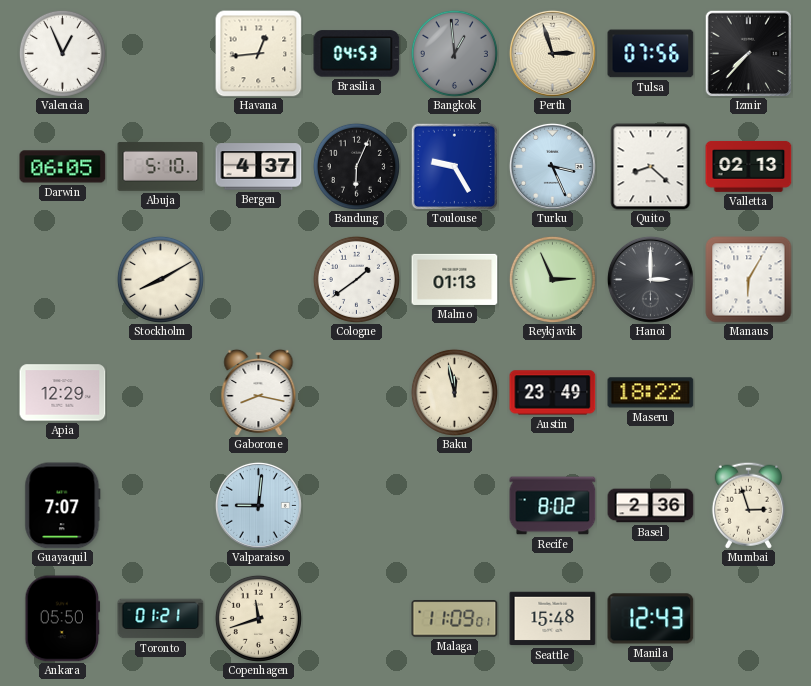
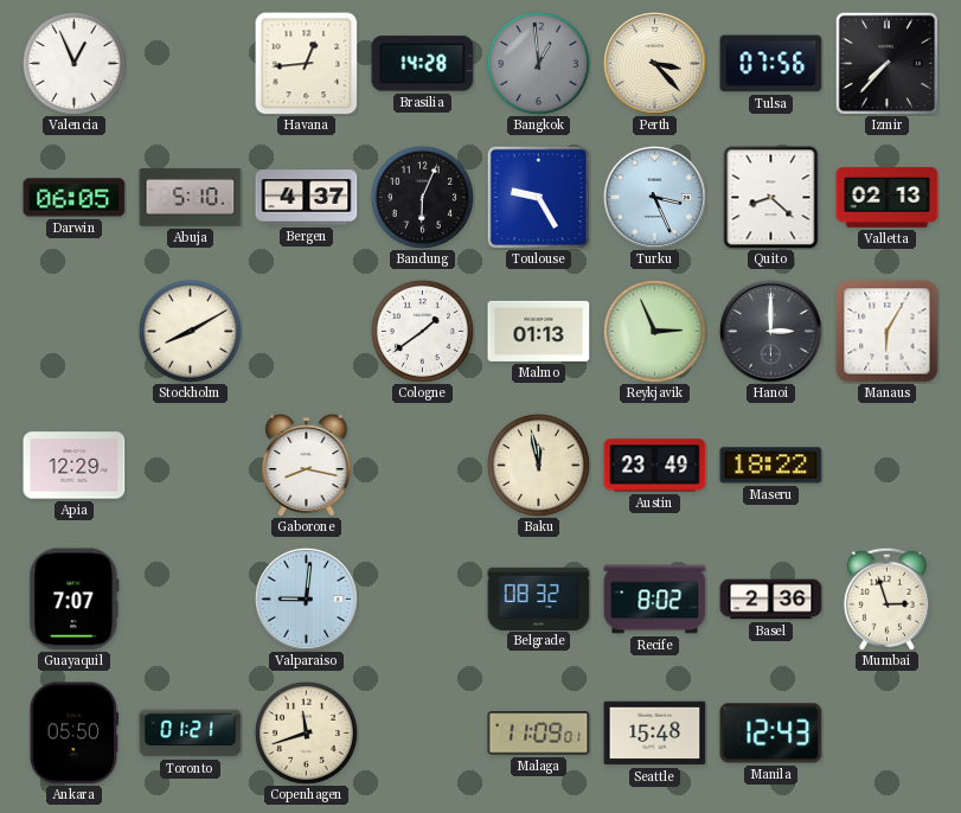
Brasilia: 04:53 -> 14:28
Perth: 2:57 -> 3:23
Belgrade: none -> 08:32
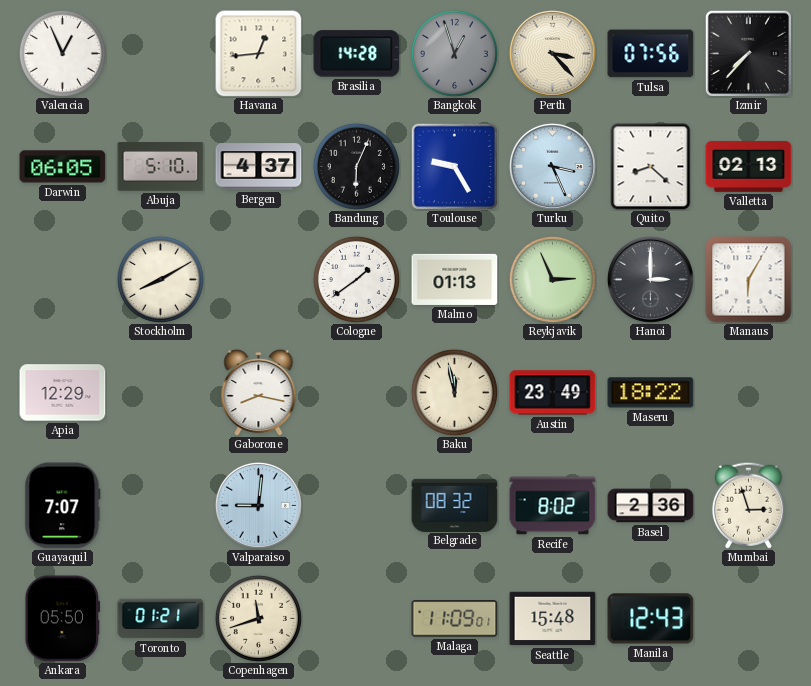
Bangkok: 12:59 -> 12:57
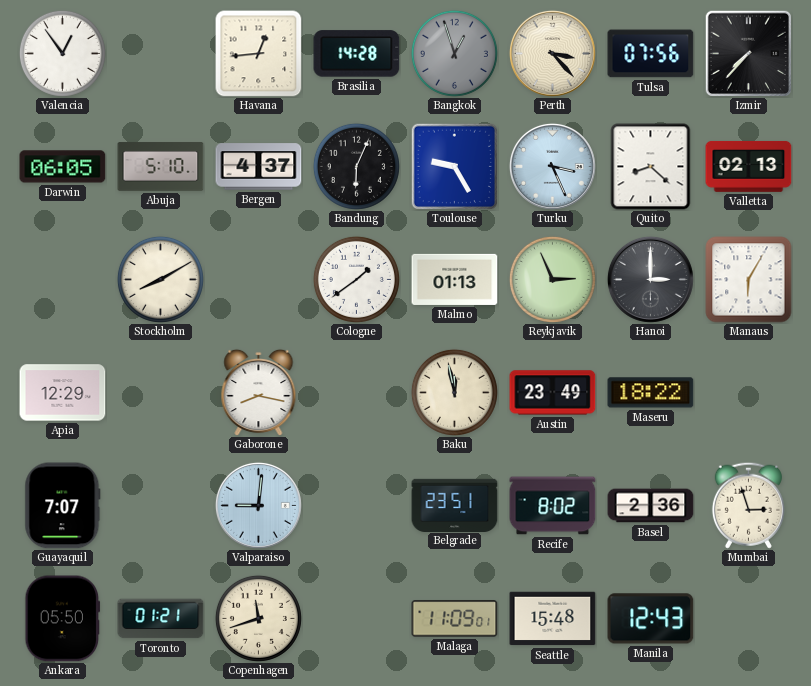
Valencia: 12:56 -> 12:54
Belgrade: 08:32 -> 23:51
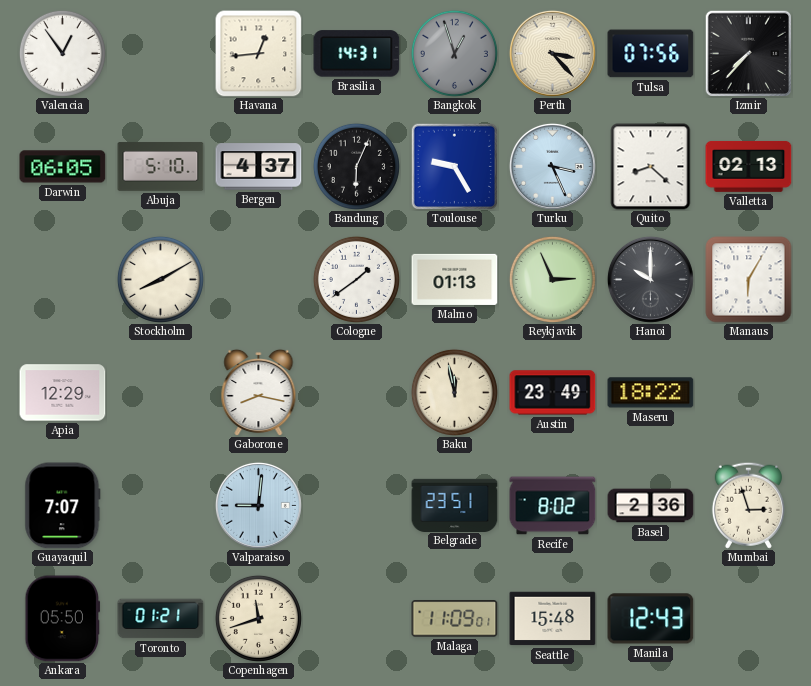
Brasilia: 14:28 -> 14:31
Hanoi: 3:00 -> 10:00
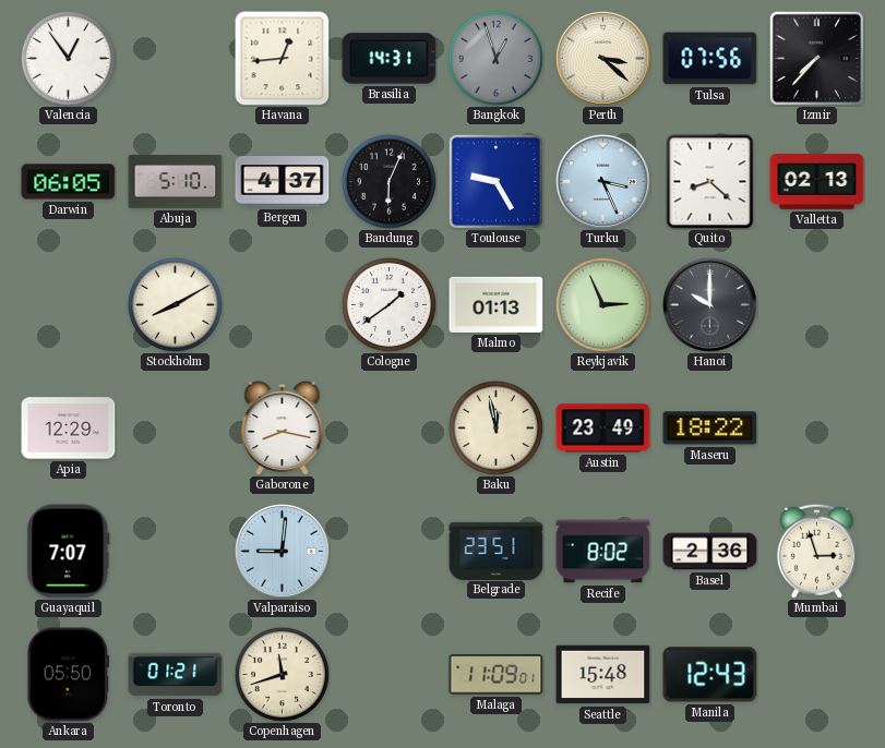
Perth: 3:23 -> 3:22
Manaus: 6:05 -> none
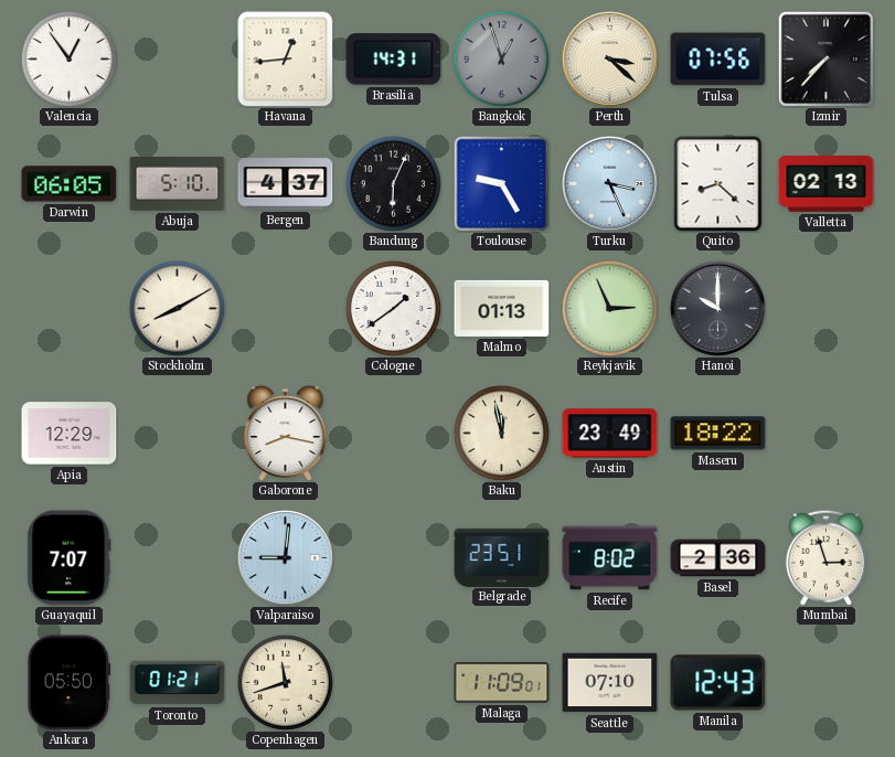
Seattle: 15:48 -> 07:10
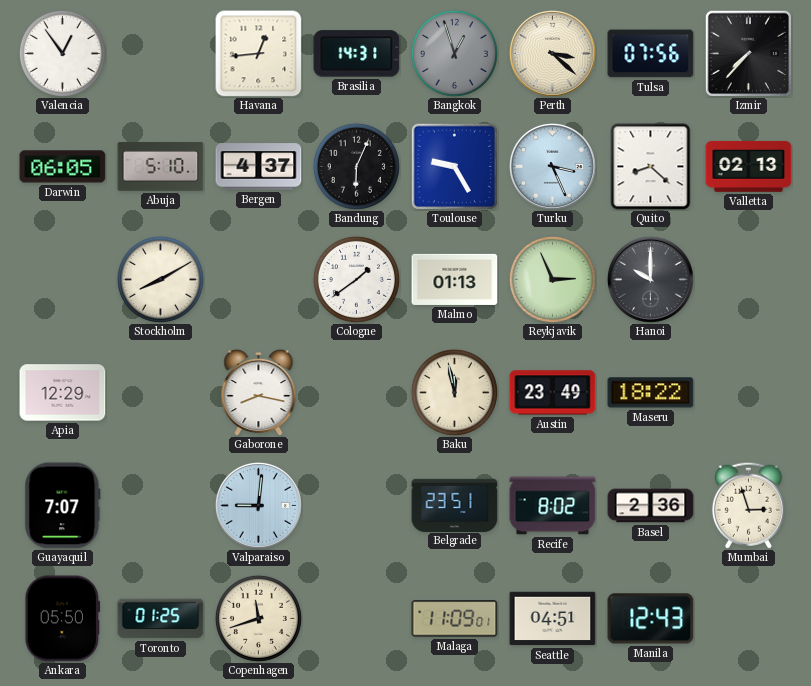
Toronto: 01:21 -> 01:25
Seattle: 07:10 -> 04:51
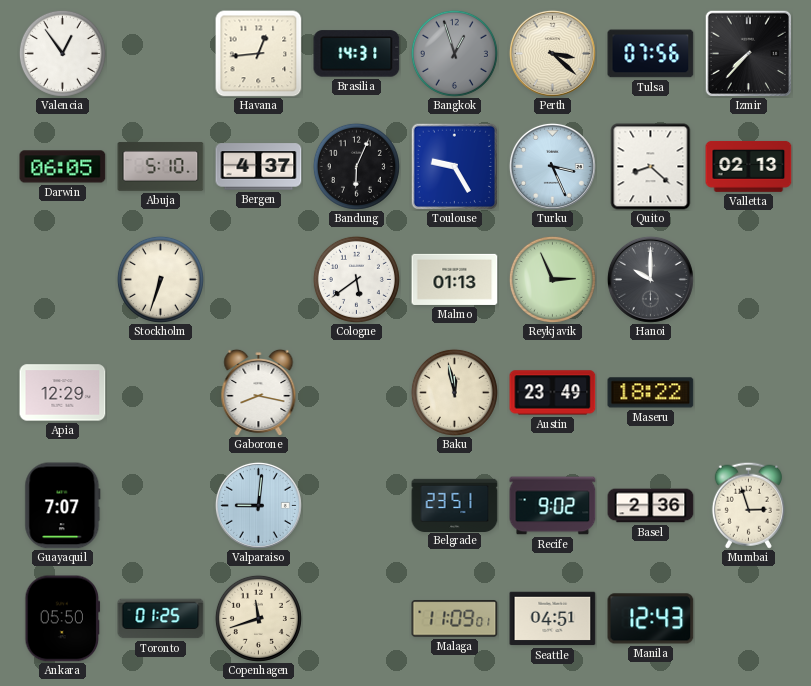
Stockholm: 8:10 -> 6:33
Cologne: 1:39 -> 5:39
Recife: 8:02 -> 9:02
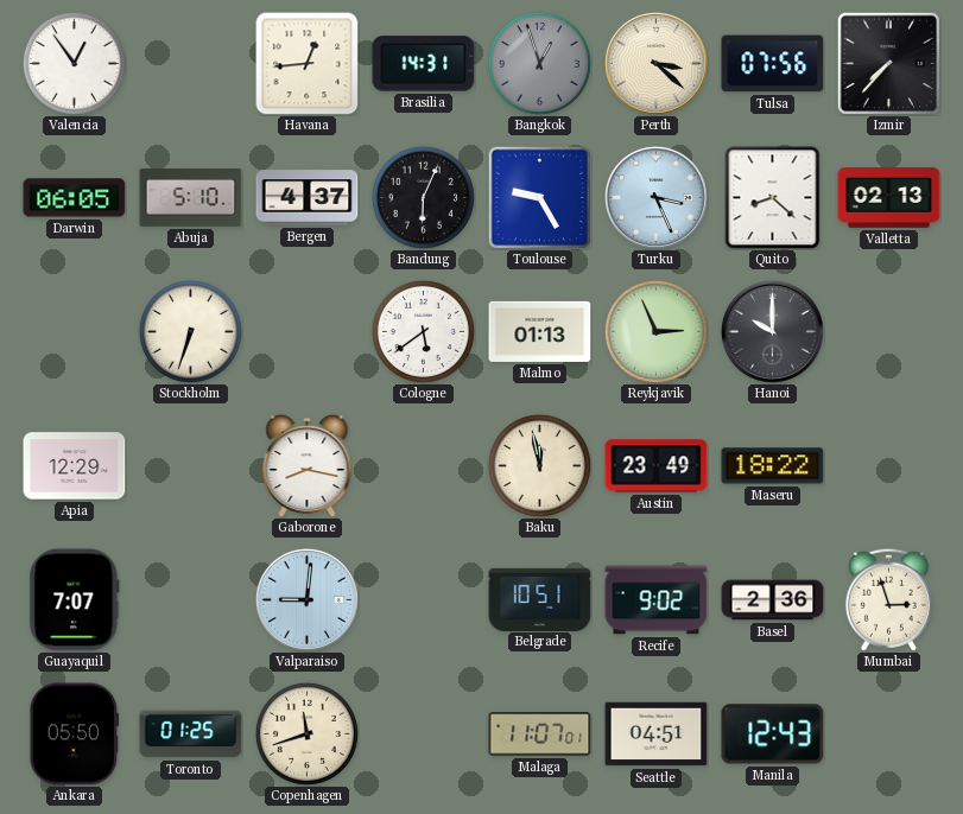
Belgrade: 23:51 -> 10:51
Malaga: 11:09 -> 11:07
